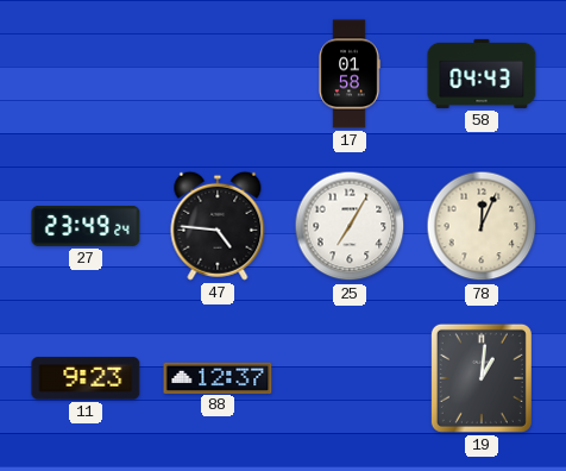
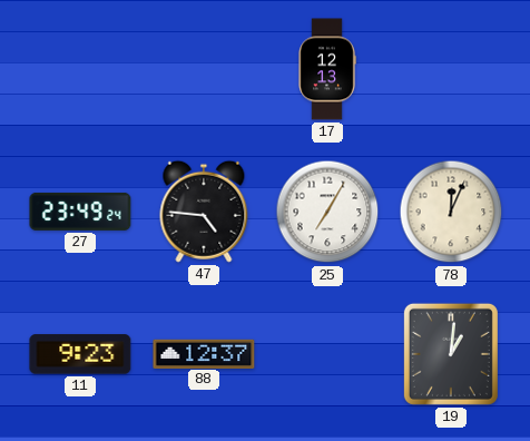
17: 01:58 -> 12:13
58: 04:43 -> none
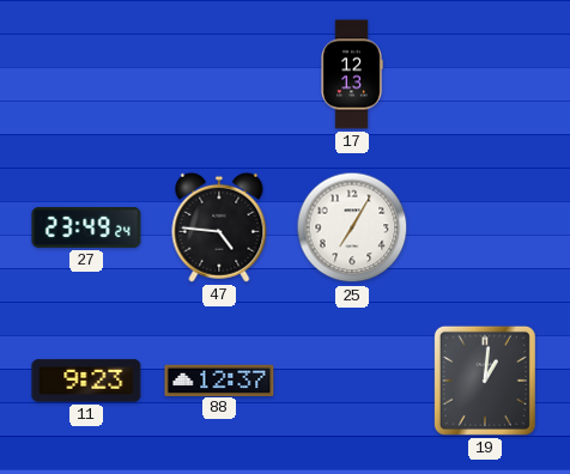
78: 12:04 -> none
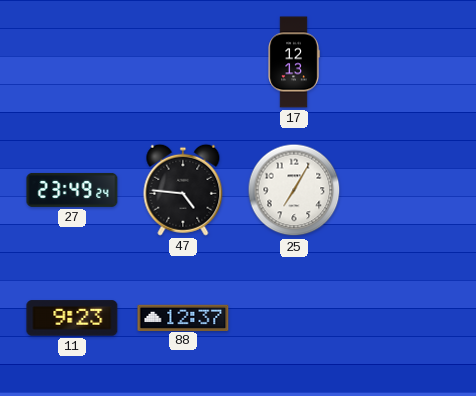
19: 1:01 -> none
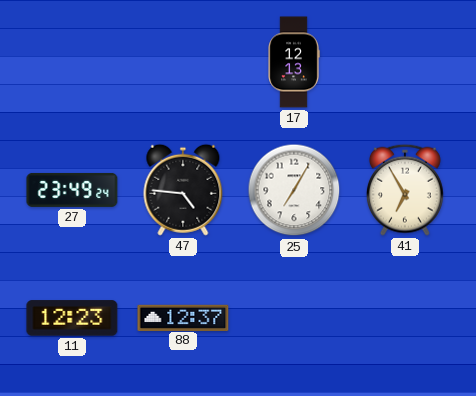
41: none -> 6:55
11: 9:23 -> 12:23
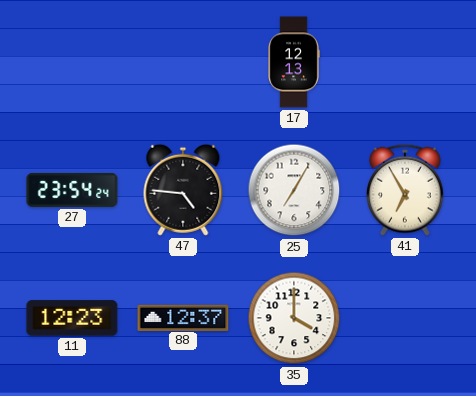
27: 23:49 -> 23:54
35: none -> 4:00
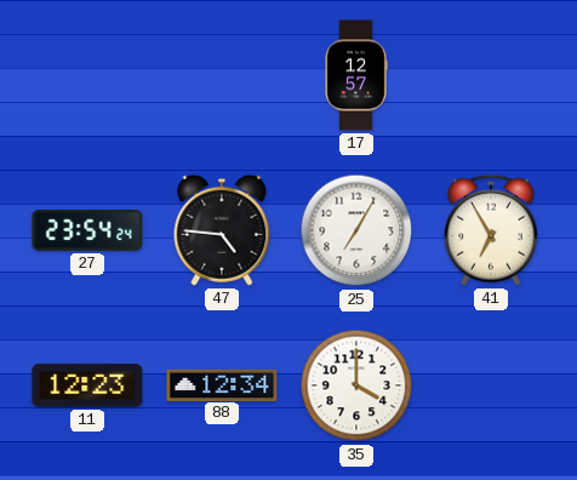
17: 12:13 -> 12:57
88: 12:37 -> 12:34
